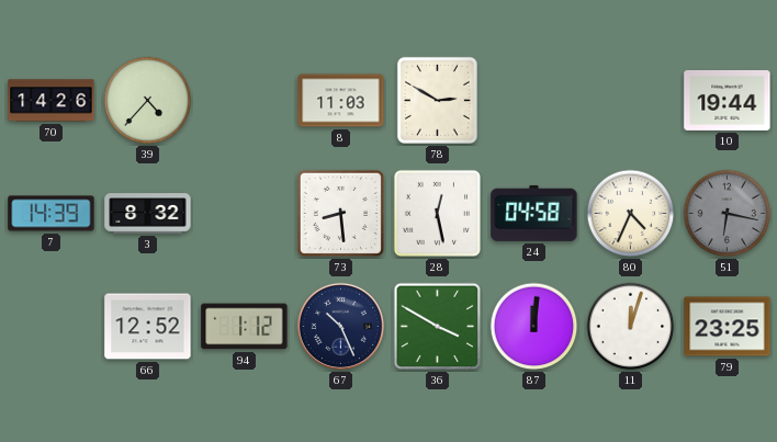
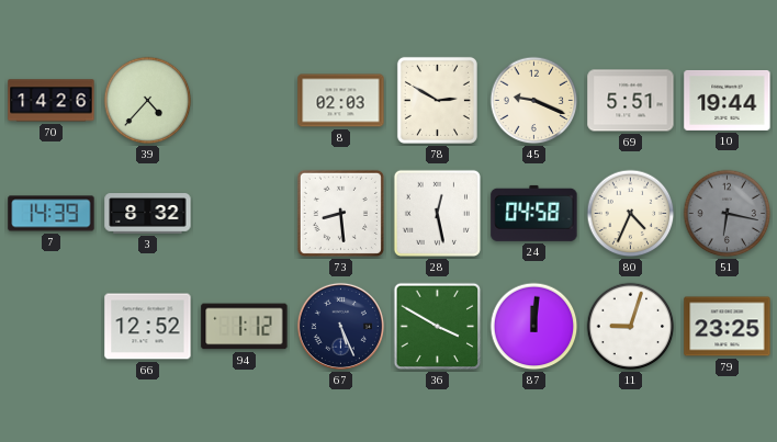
8: 11:03 -> 02:03
45: none -> 9:19
69: none -> 5:51
67: 10:26 -> 5:26
11: 12:03 -> 9:03
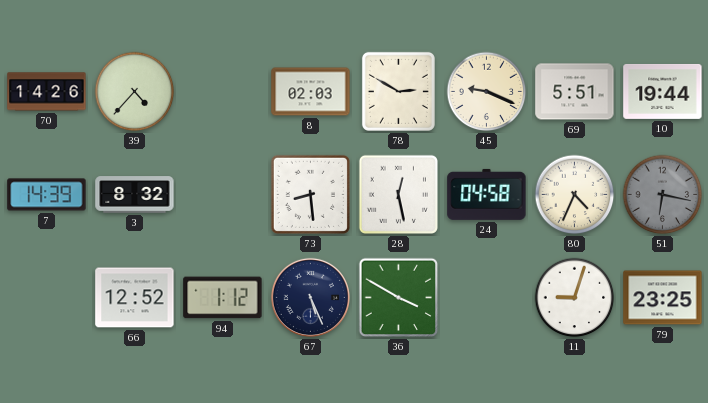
87: 12:01 -> none
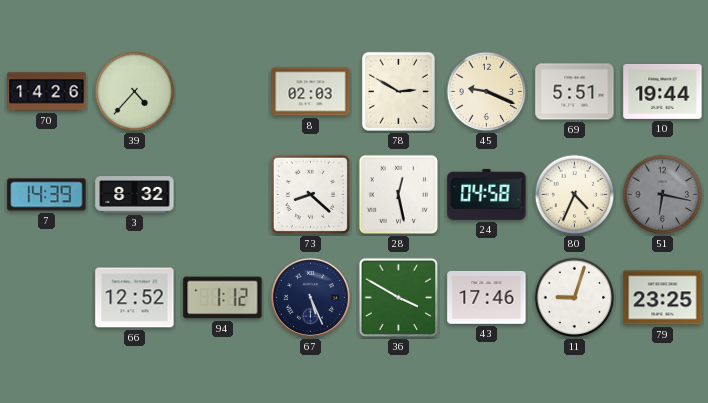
73: 8:29 -> 8:22
43: none -> 17:46
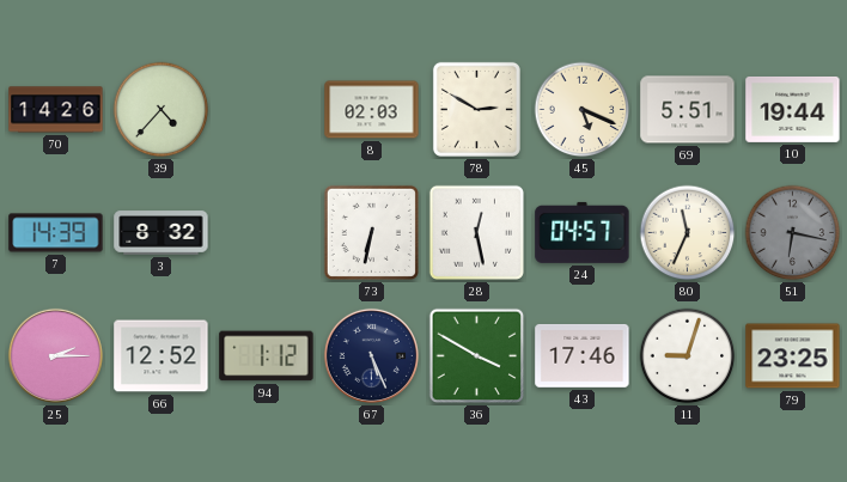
45: 9:19 -> 5:19
73: 8:22 -> 6:32
24: 04:58 -> 04:57
80: 4:34 -> 11:34
25: none -> 2:15
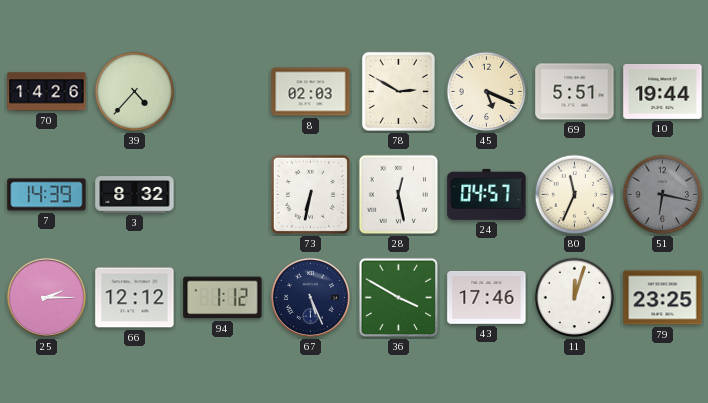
66: 12:52 -> 12:12
11: 9:03 -> 12:03
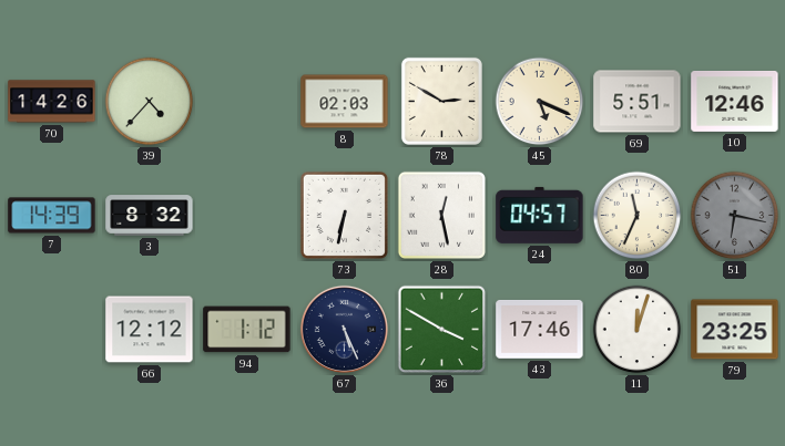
10: 19:44 -> 12:46
25: 2:15 -> none
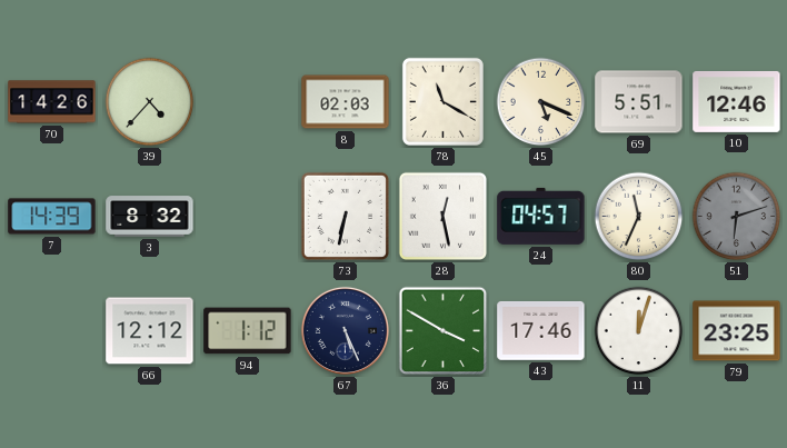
78: 2:50 -> 11:20
51: 6:17 -> 6:12
